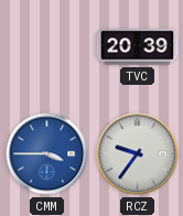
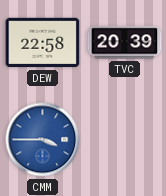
DEW: none -> 22:58
RCZ: 9:36 -> none
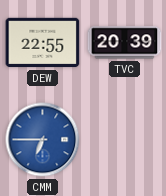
DEW: 22:58 -> 22:55
CMM: 3:45 -> 6:45
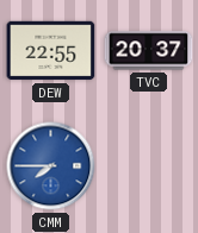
TVC: 20:39 -> 20:37
CMM: 6:45 -> 7:45
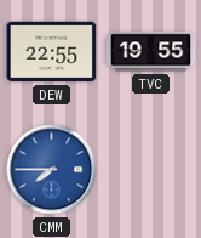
TVC: 20:37 -> 19:55
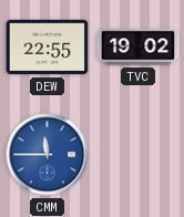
TVC: 19:55 -> 19:02
CMM: 7:45 -> 11:45
